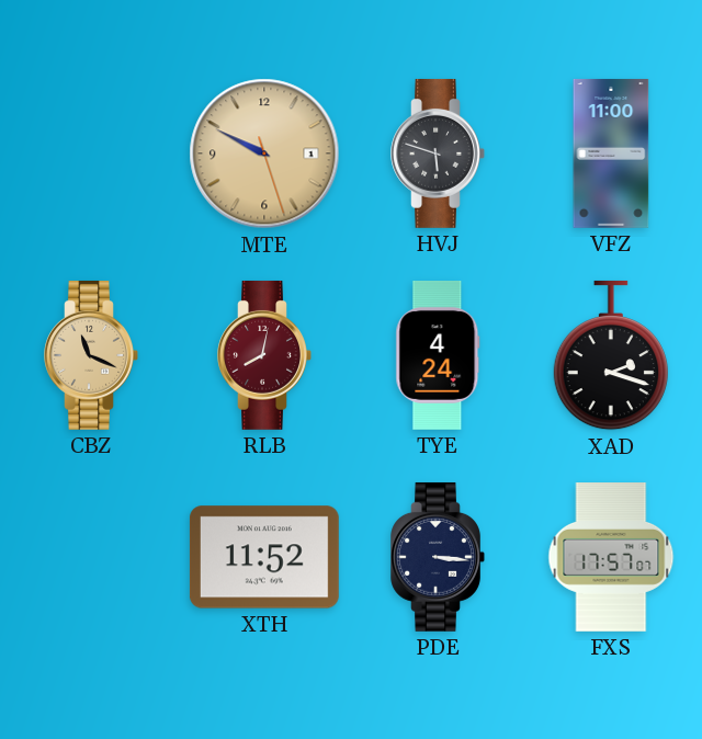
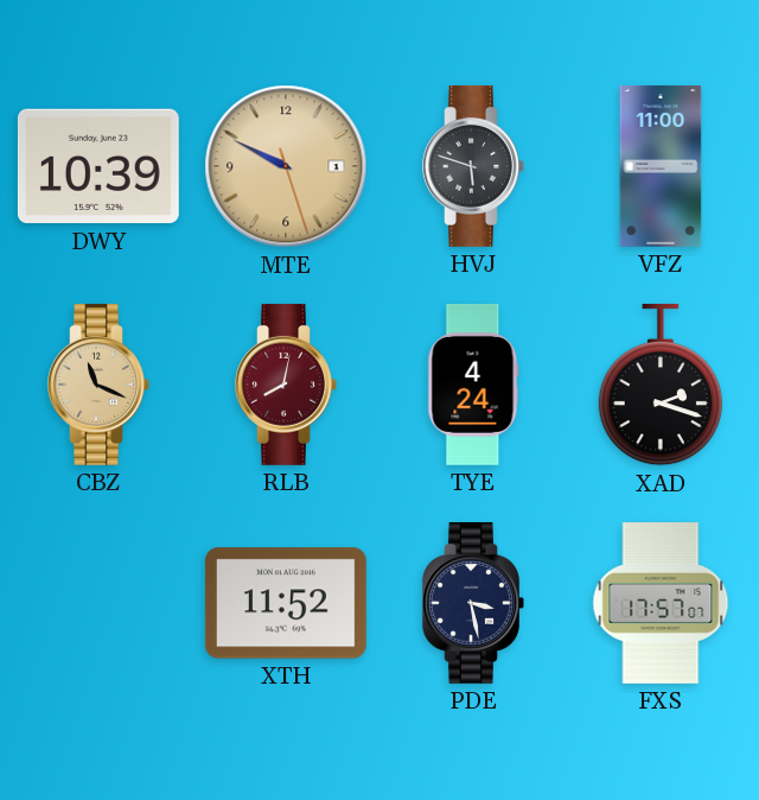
DWY: none -> 10:39
PDE: 3:16 -> 3:28
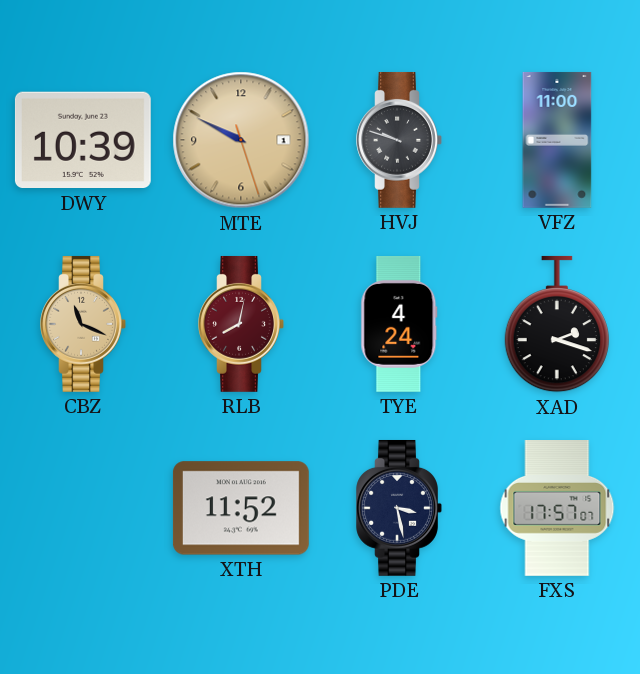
HVJ: 5:48 -> 9:48
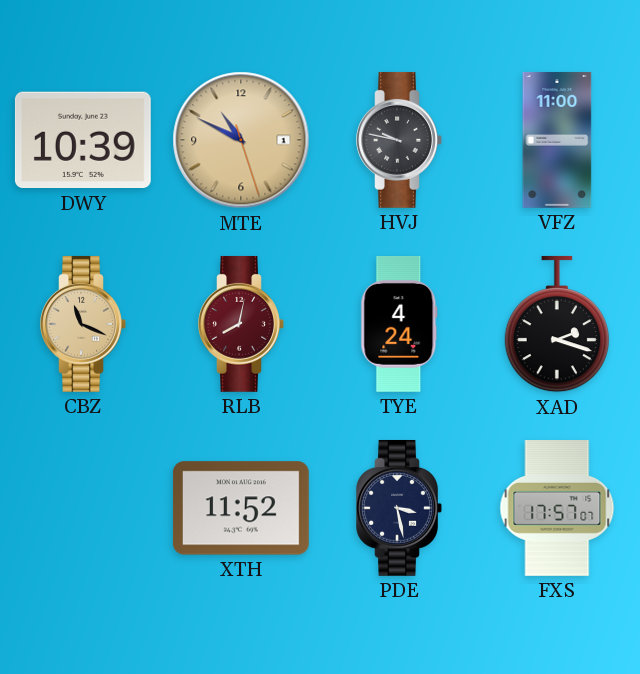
MTE: 9:49 -> 10:49
HVJ: 9:48 -> 9:47
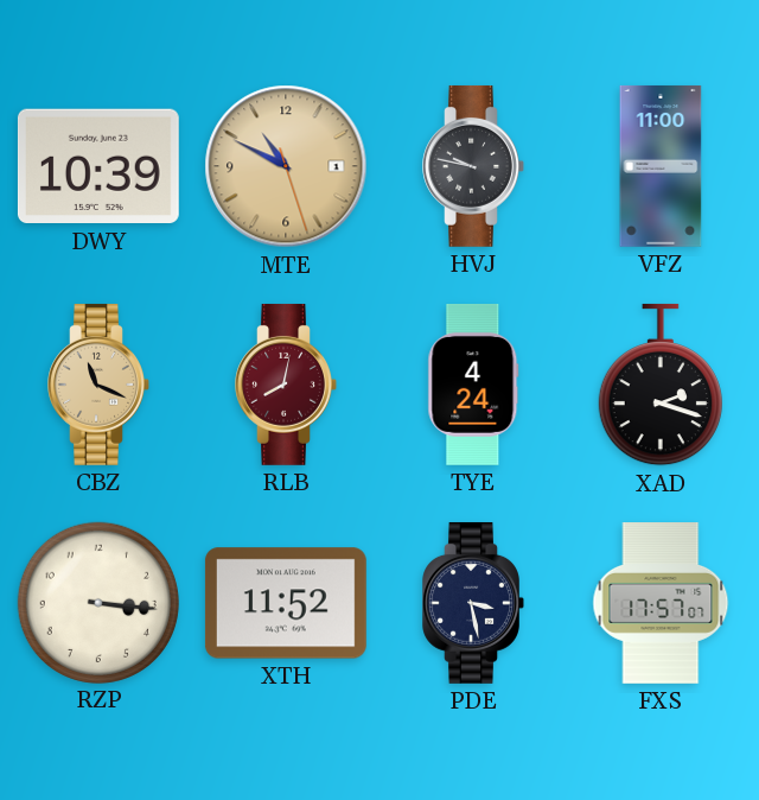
RZP: none -> 3:16
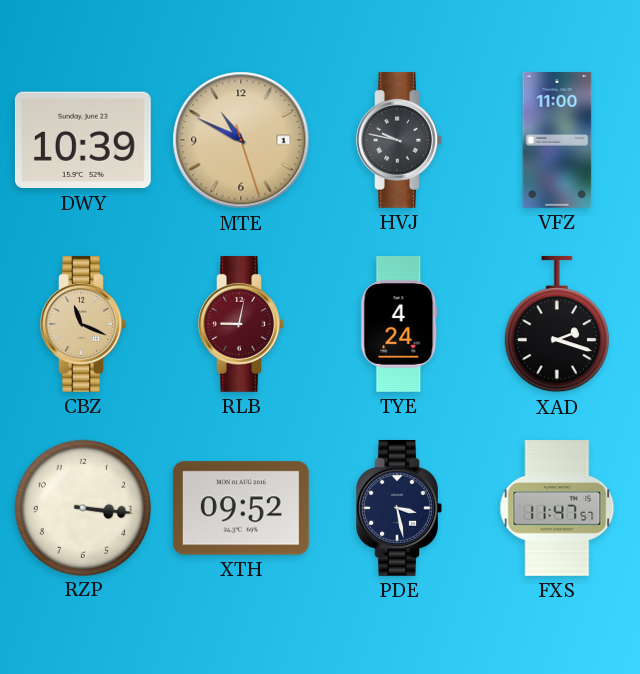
RLB: 8:02 -> 9:02
XTH: 11:52 -> 09:52
FXS: 17:57 -> 11:47
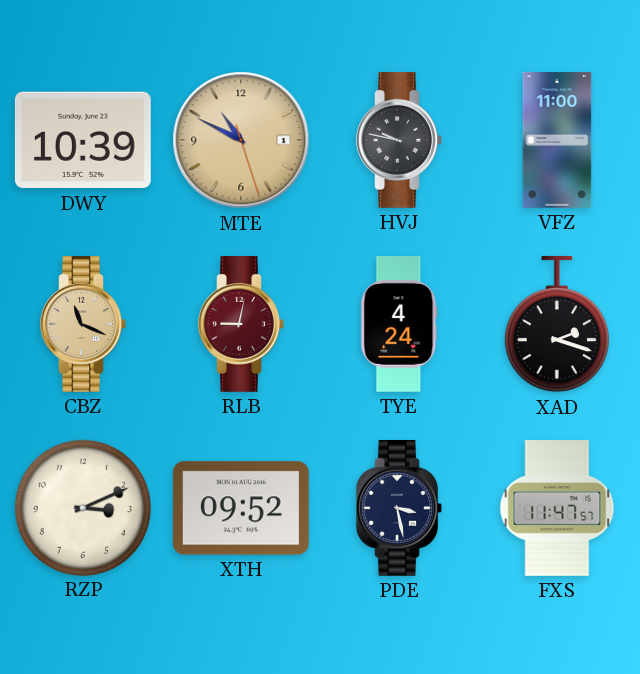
RZP: 3:16 -> 3:11
